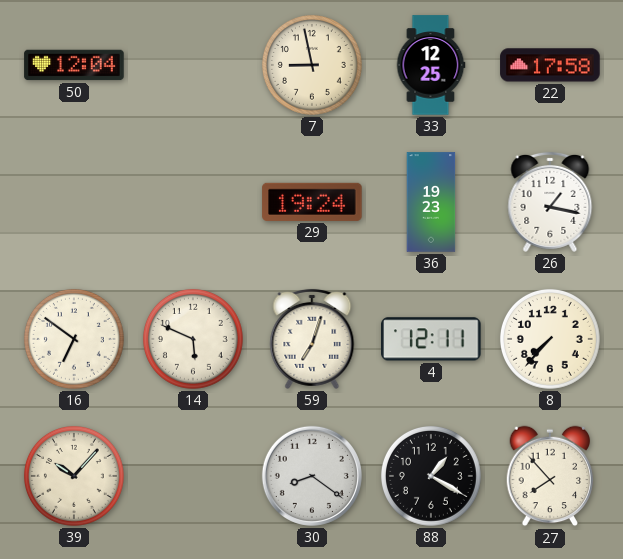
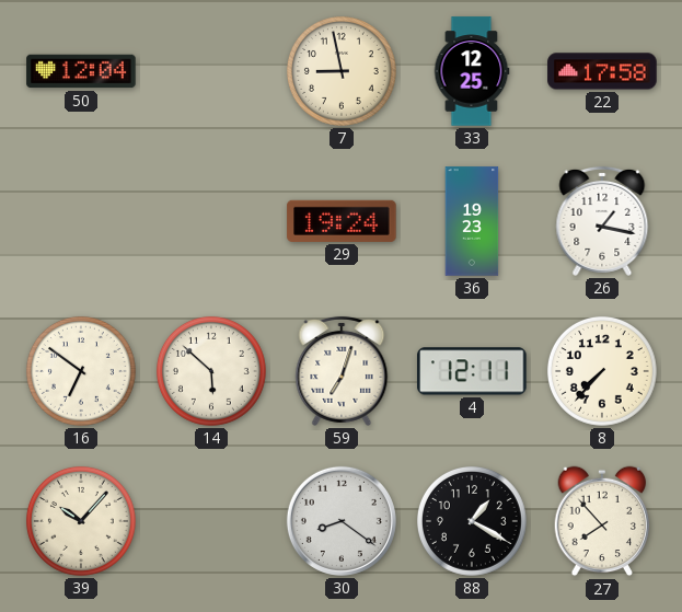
14: 5:49 -> 5:52
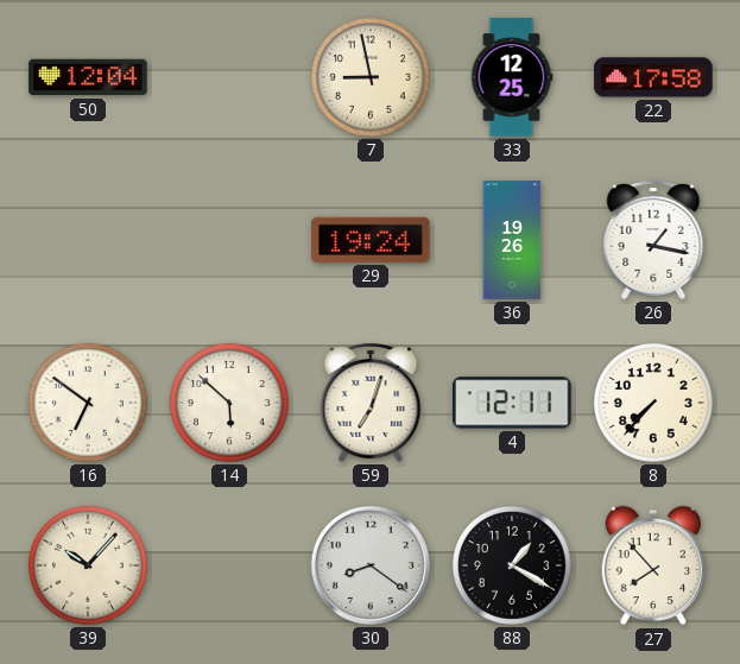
36: 19:23 -> 19:26
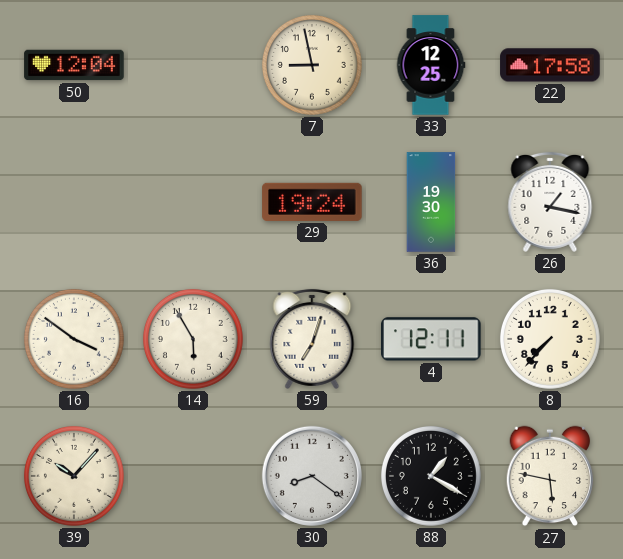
36: 19:26 -> 19:30
16: 6:51 -> 3:51
14: 5:52 -> 5:55
27: 7:53 -> 5:47
